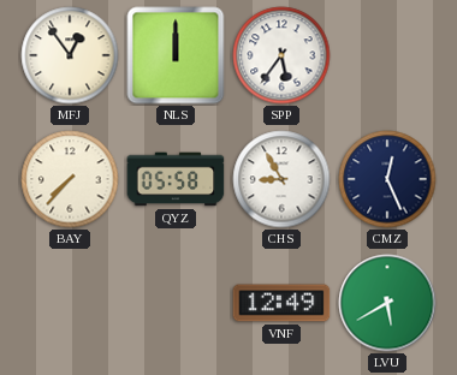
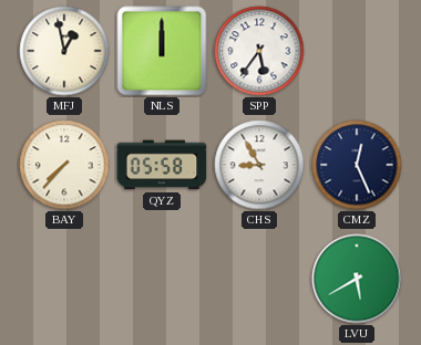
MFJ: 12:54 -> 12:58
VNF: 12:49 -> none
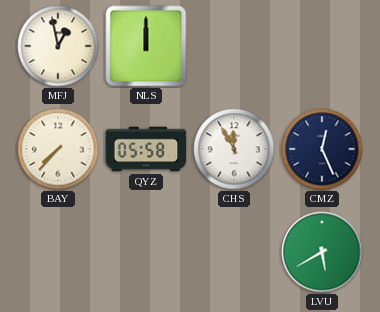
SPP: 5:36 -> none
CHS: 8:55 -> 11:55
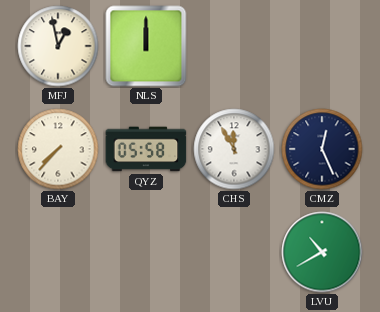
LVU: 5:40 -> 10:40
